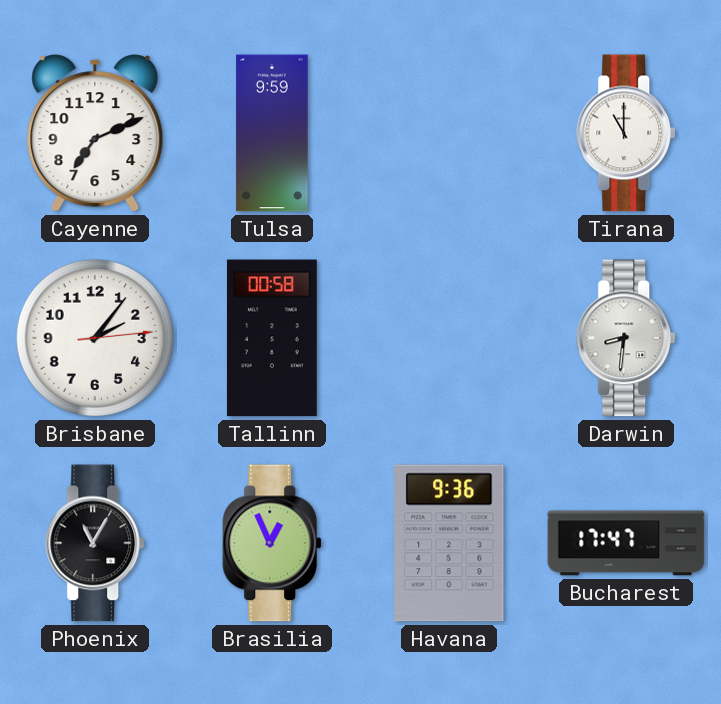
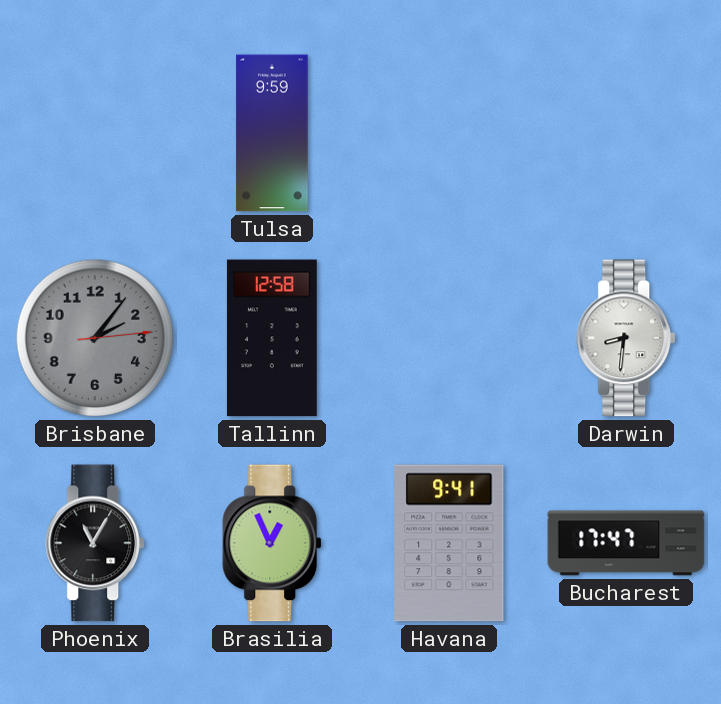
Cayenne: 7:11 -> none
Tirana: 11:00 -> none
Brisbane dial: white -> grey
Tallinn: 00:58 -> 12:58
Havana: 9:36 -> 9:41
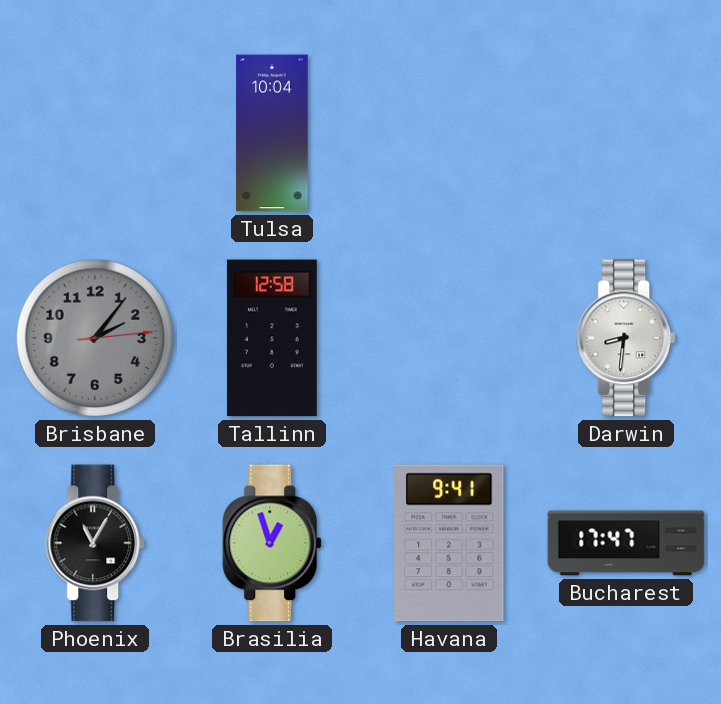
Tulsa: 9:59 -> 10:04
Brasilia: 12:56 -> 12:57
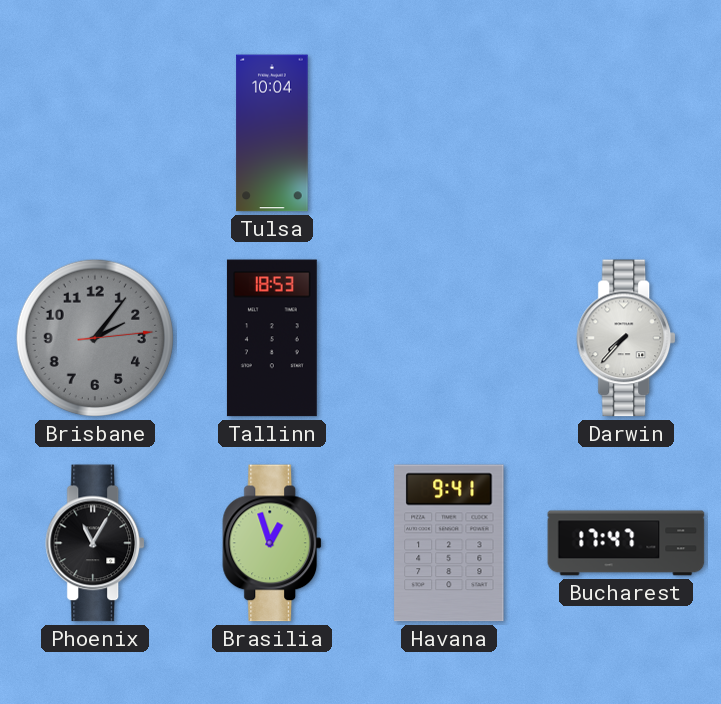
Tallinn: 12:58 -> 18:53
Darwin: 8:31 -> 7:37
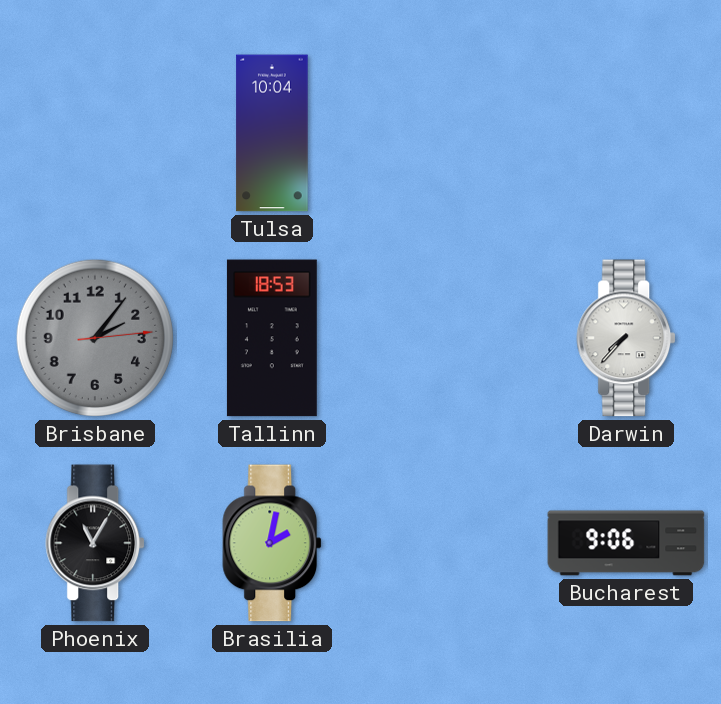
Brasilia: 12:57 -> 2:02
Havana: 9:41 -> none
Bucharest: 17:47 -> 9:06
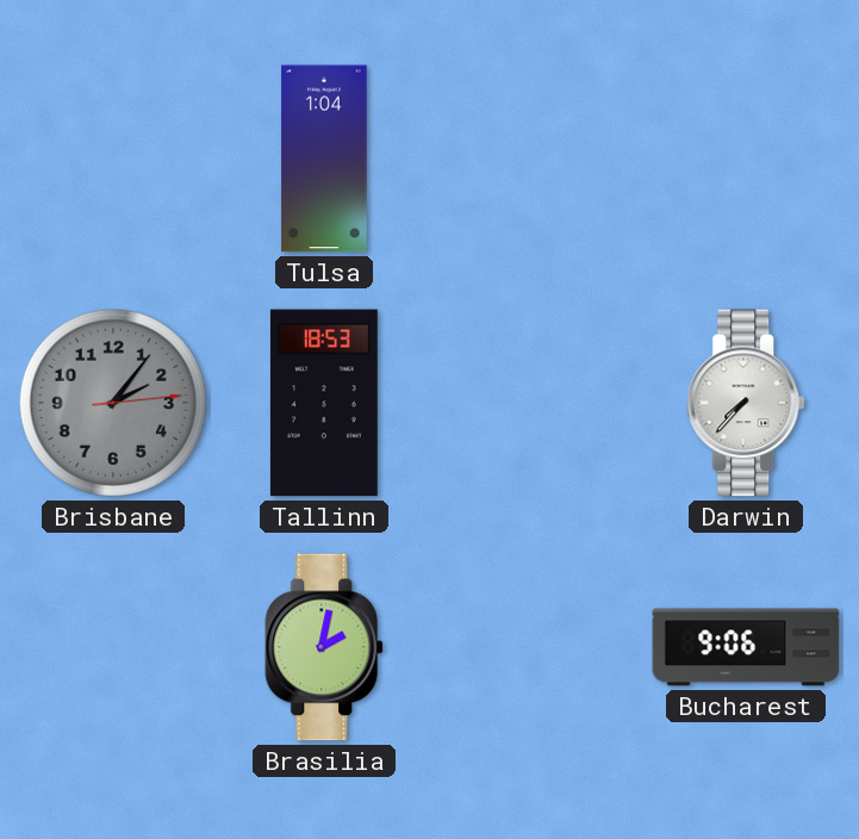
Tulsa: 10:04 -> 1:04
Phoenix: 11:05 -> none
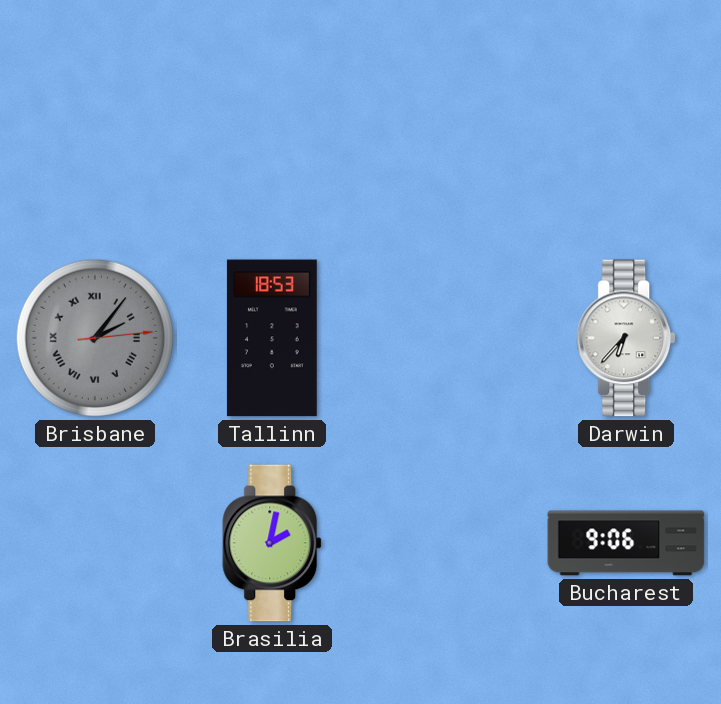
Tulsa: 1:04 -> none
Brisbane numerals: Arabic -> Roman
Darwin: 7:37 -> 6:37
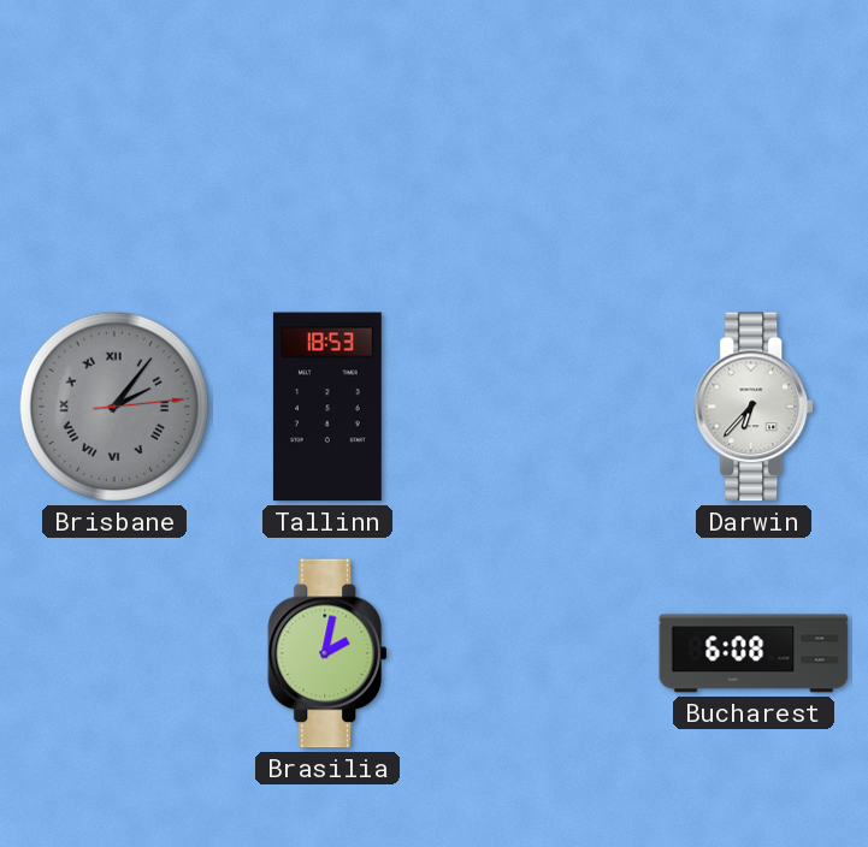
Bucharest: 9:06 -> 6:08
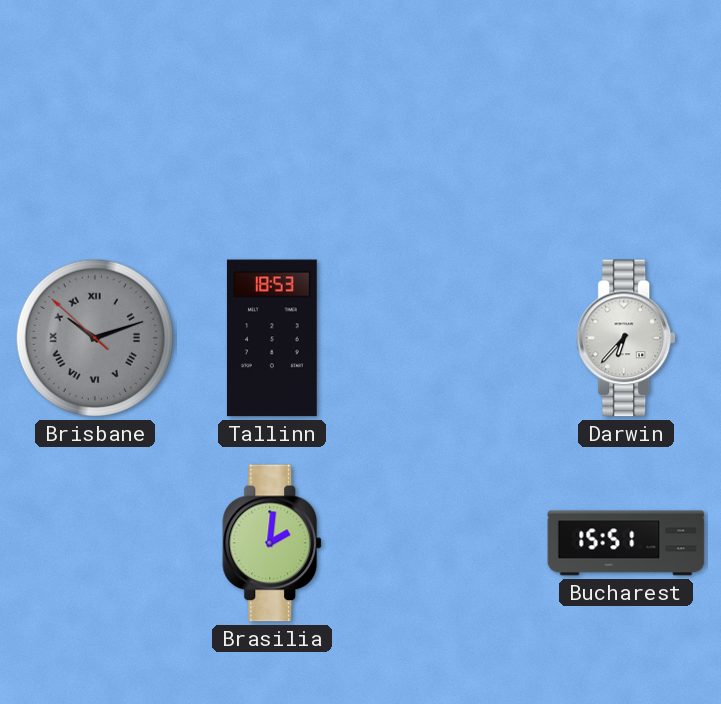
Brisbane: 2:06 -> 10:11
Brasilia: 2:02 -> 2:01
Bucharest: 6:08 -> 15:51
